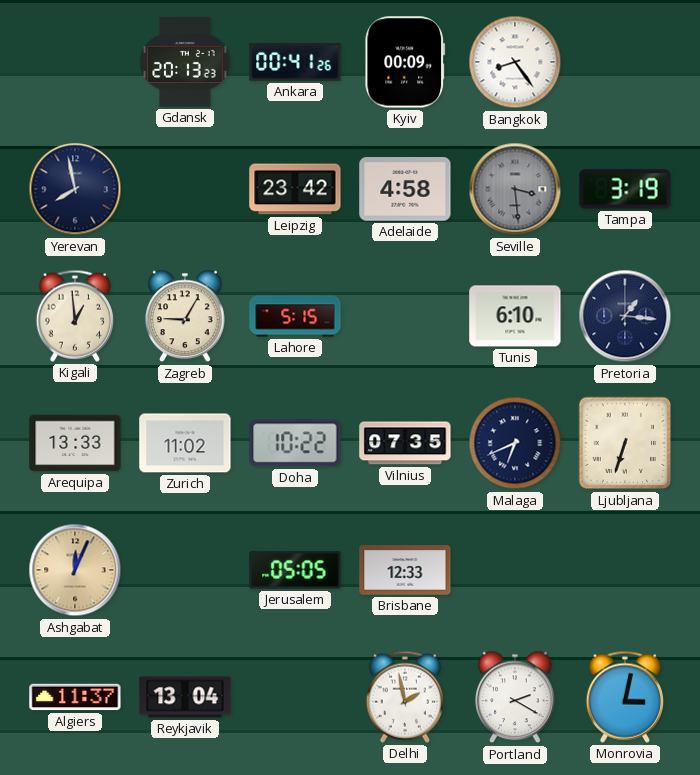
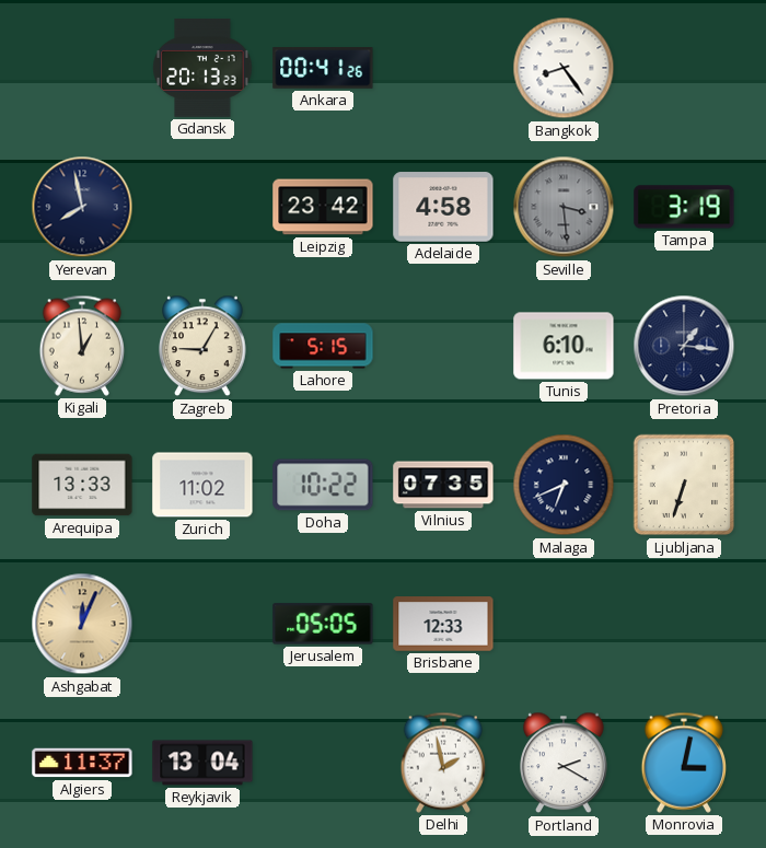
Kyiv: 00:09 -> none
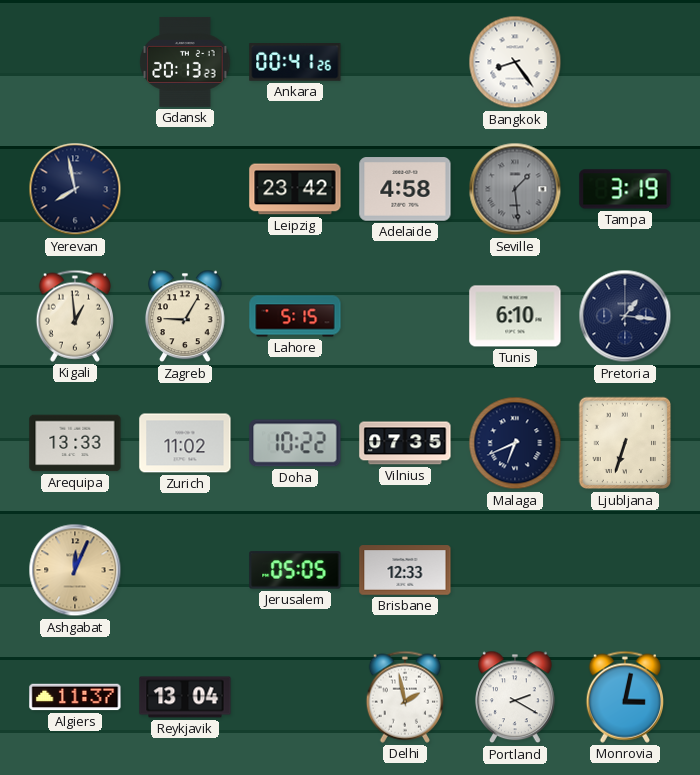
Seville: 3:29 -> 1:29
